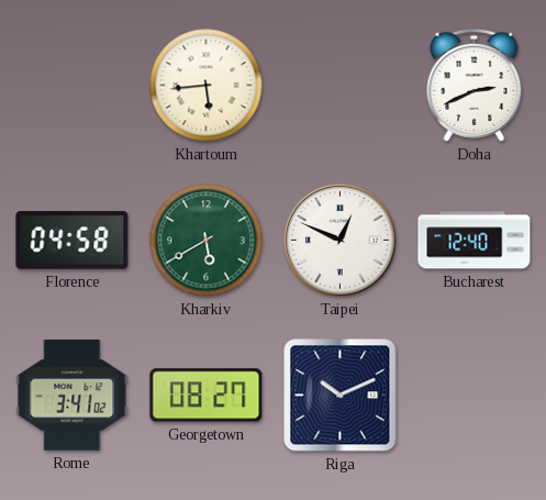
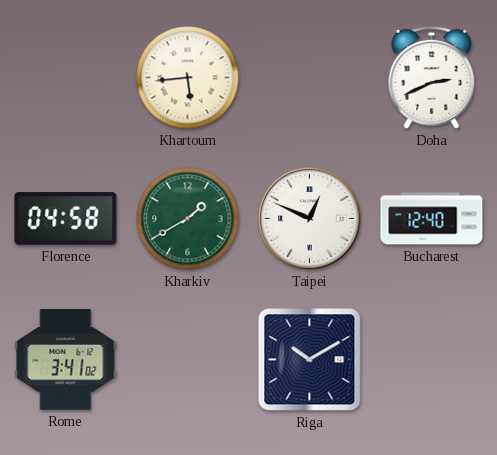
Kharkiv: 5:40 -> 1:40
Georgetown: 08:27 -> none
Riga: 10:11 -> 10:10
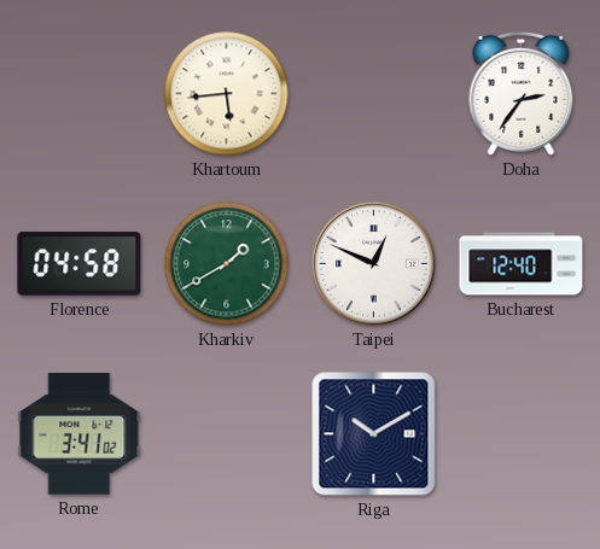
Doha: 2:41 -> 2:36
